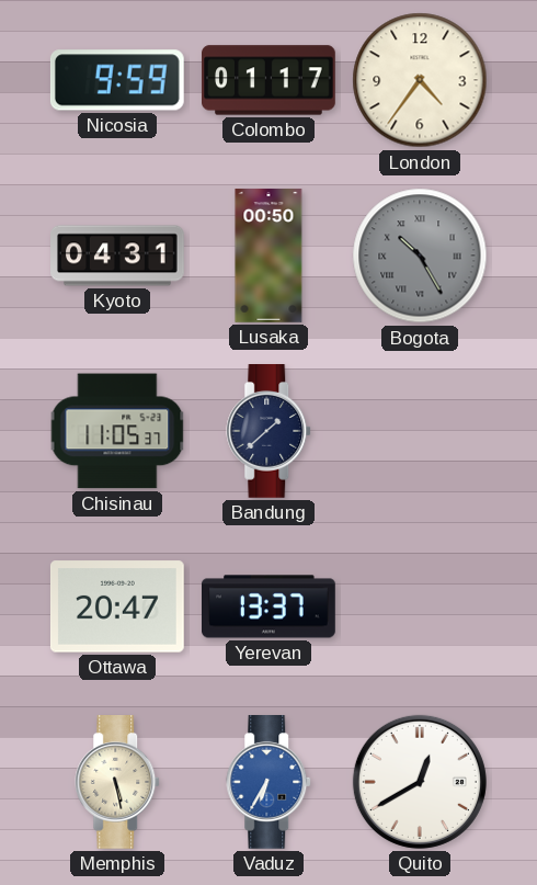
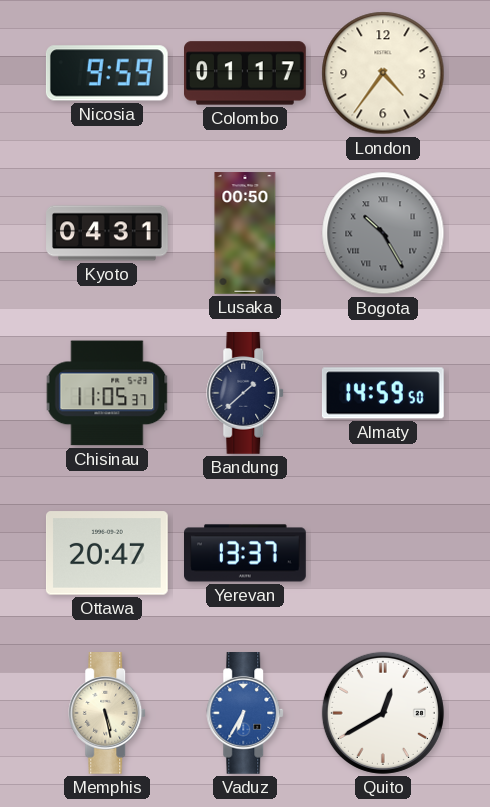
Almaty: none -> 14:59
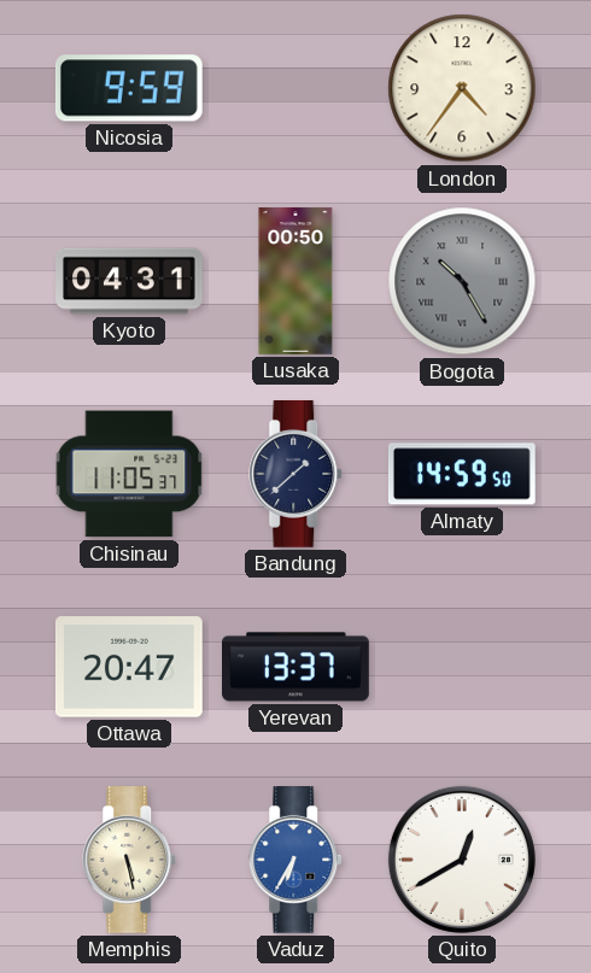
Colombo: 01:17 -> none
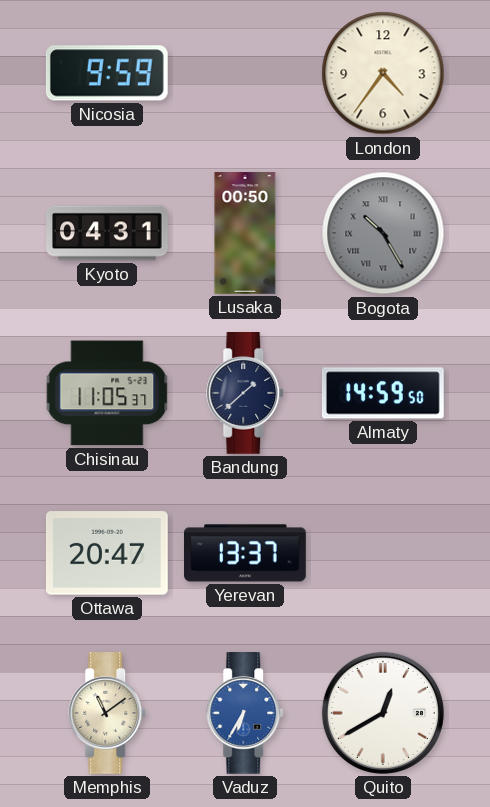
Memphis: 5:28 -> 11:09
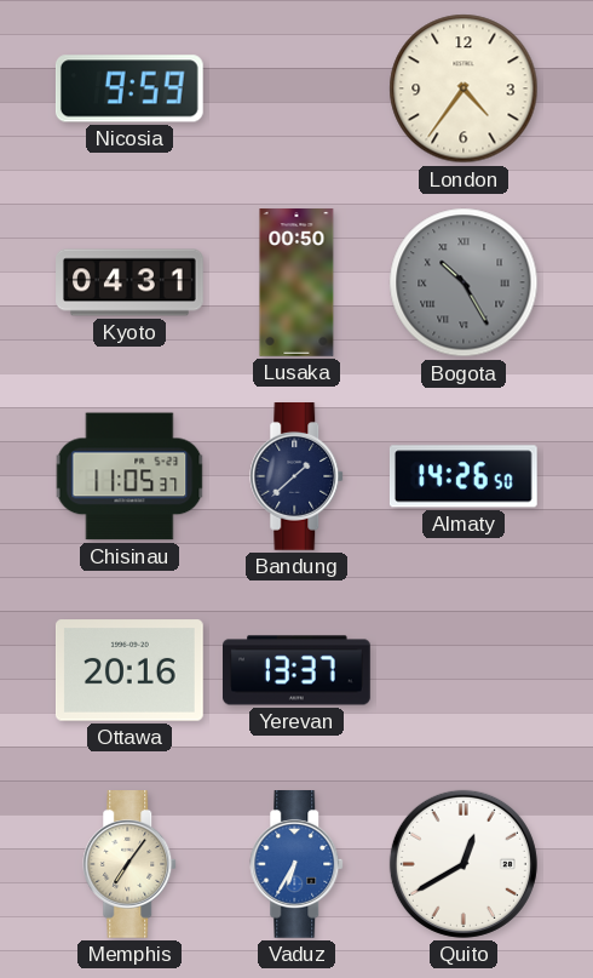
Almaty: 14:59 -> 14:26
Ottawa: 20:47 -> 20:16
Memphis: 11:09 -> 7:06
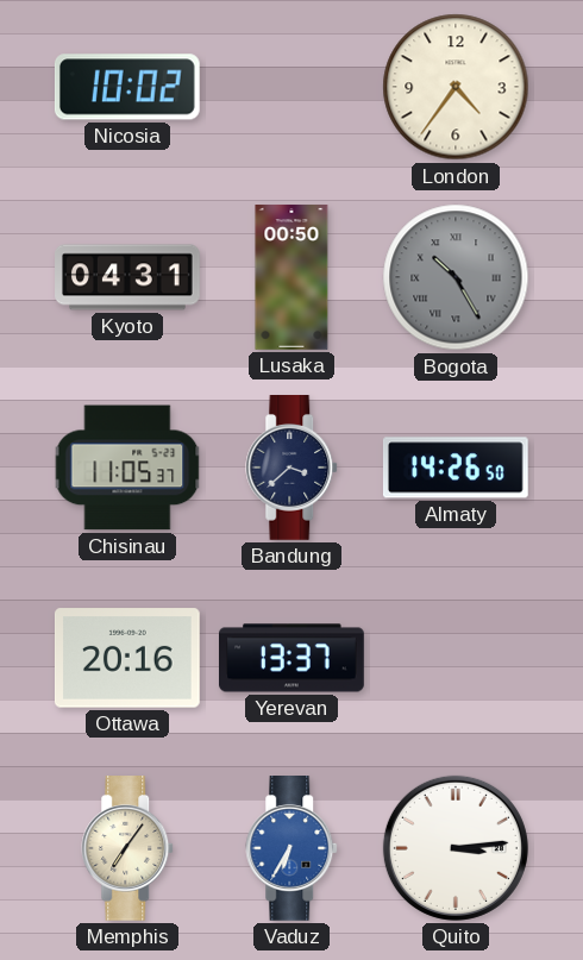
Nicosia: 9:59 -> 10:02
Bandung: 1:38 -> 3:38
Quito: 12:40 -> 3:14
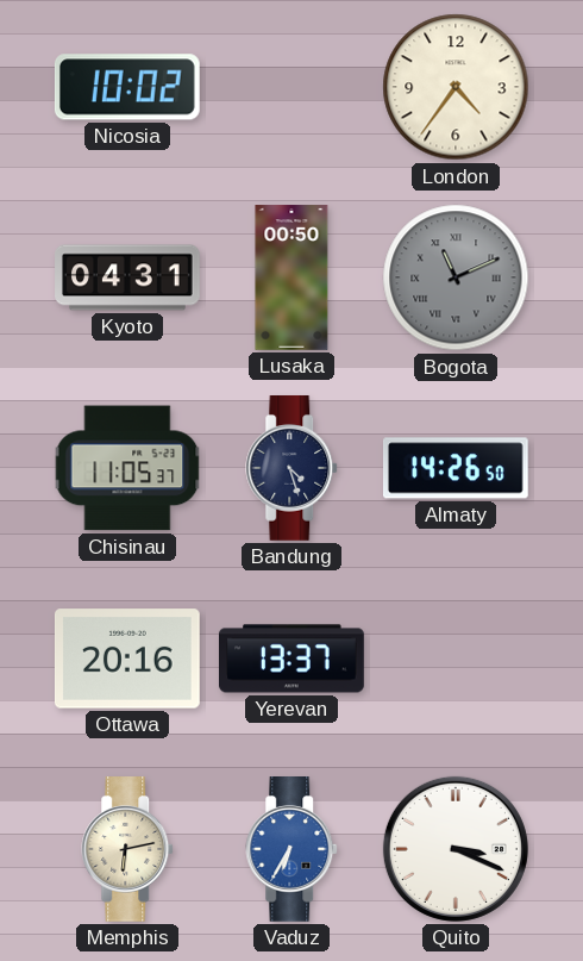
Bogota: 10:25 -> 11:11
Bandung: 3:38 -> 4:27
Memphis: 7:06 -> 6:13
Quito: 3:14 -> 3:19
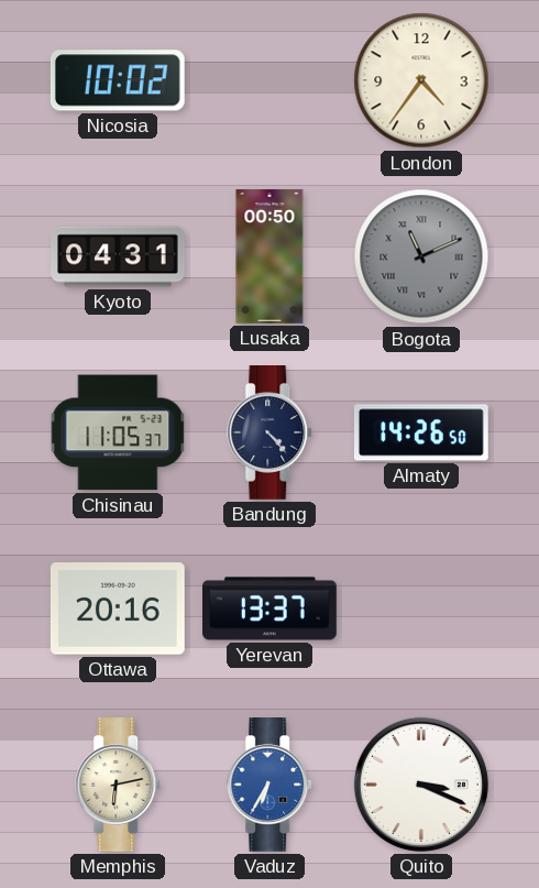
Bandung: 4:27 -> 4:23
